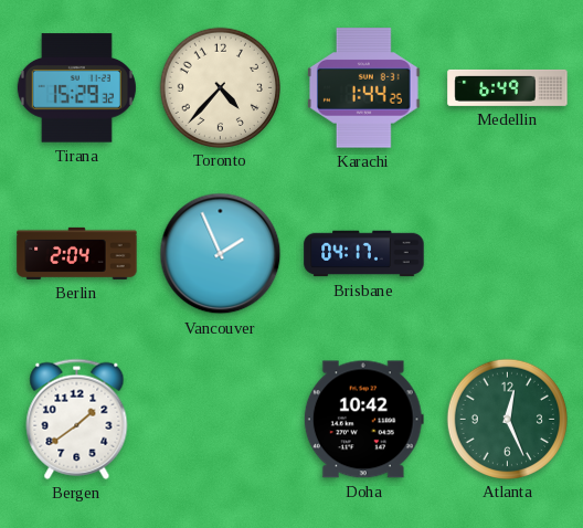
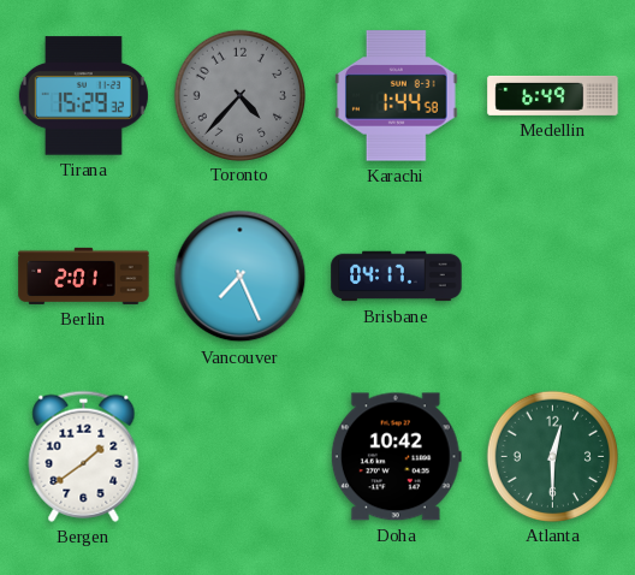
Toronto dial: cream -> grey
Karachi: 1:44:25 -> 1:44:58
Berlin: 2:04 -> 2:01
Vancouver: 1:56 -> 7:26
Atlanta: 12:26 -> 12:30
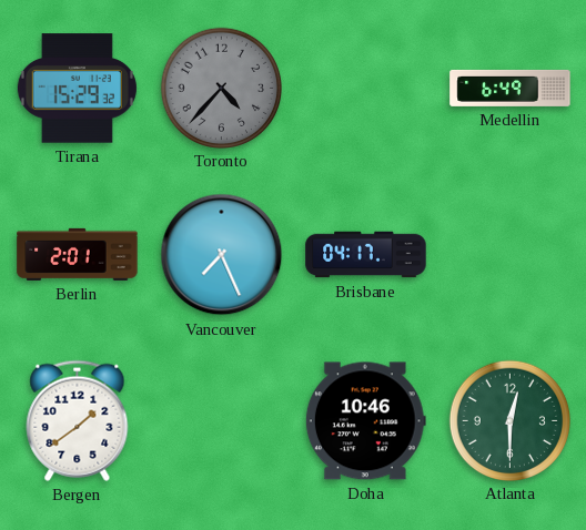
Karachi: 1:44 -> none
Doha: 10:42 -> 10:46
